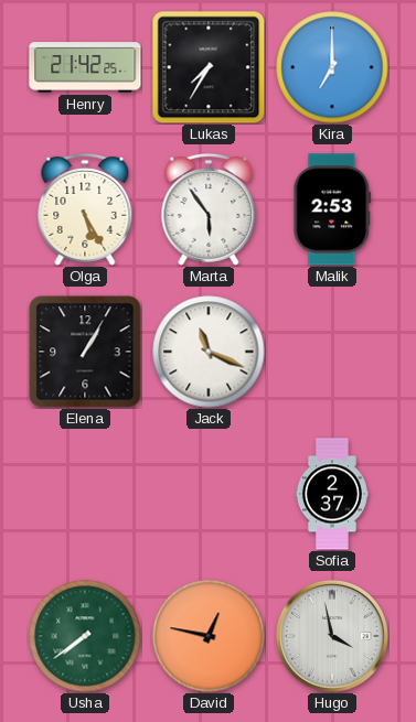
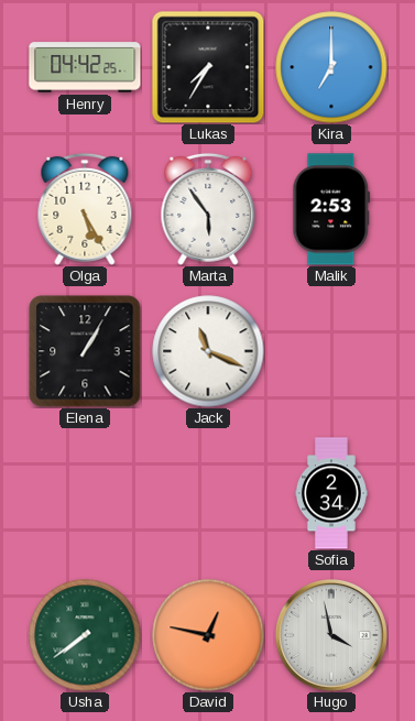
Henry: 21:42 -> 04:42
Sofia: 2:37 -> 2:34
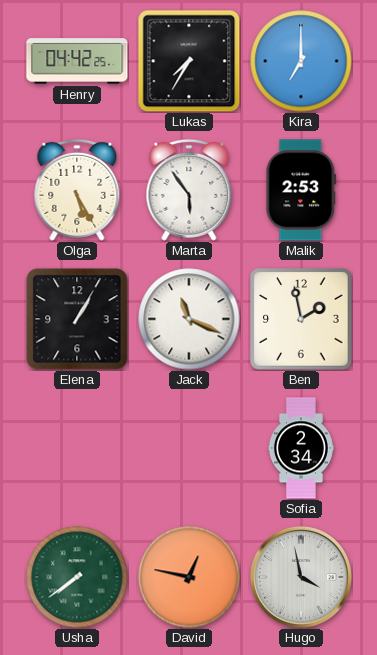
Ben: none -> 1:58
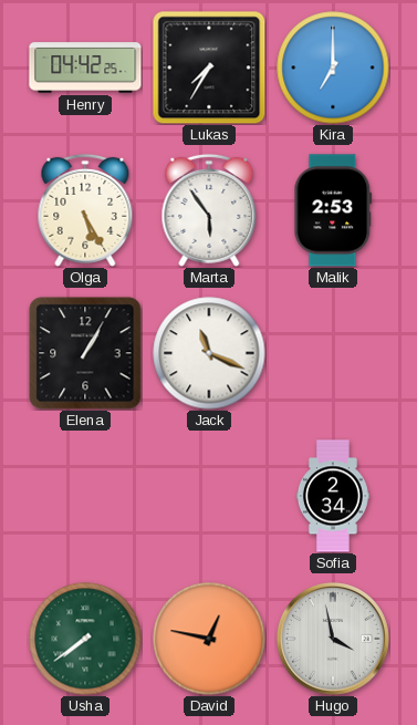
Ben: 1:58 -> none
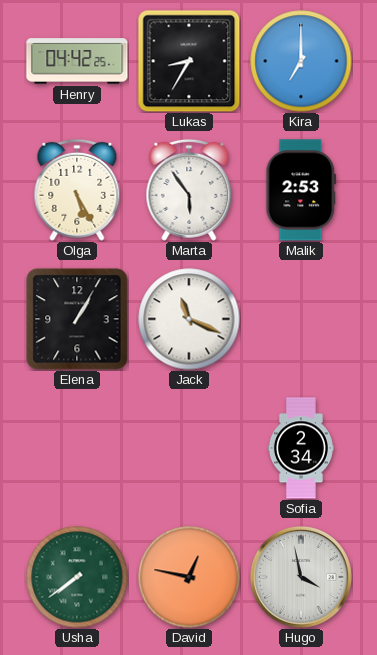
Lukas: 7:35 -> 8:35
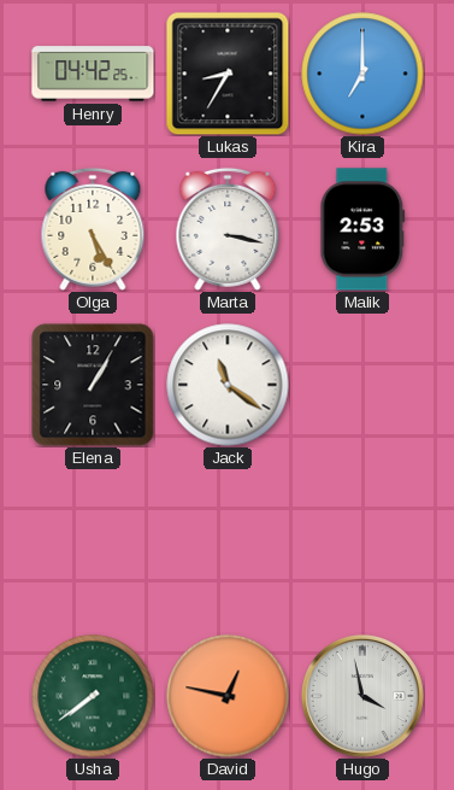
Marta: 5:54 -> 3:17
Jack: 11:19 -> 11:21
Sofia: 2:34 -> none
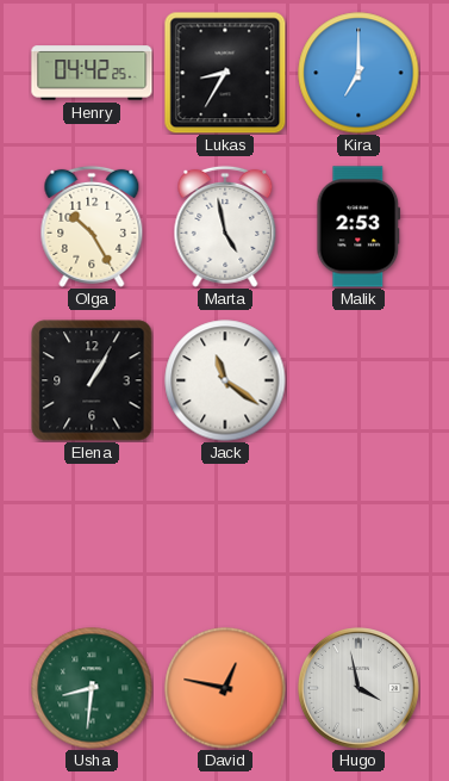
Olga: 5:25 -> 10:25
Marta: 3:17 -> 4:58
Usha: 7:39 -> 8:31
